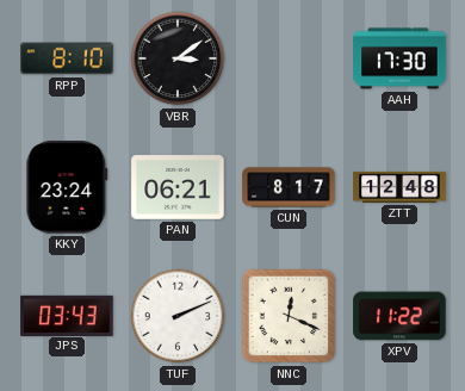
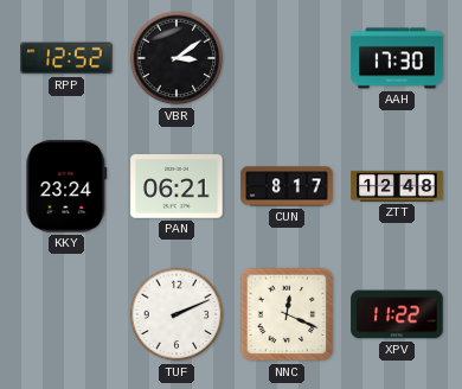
RPP: 8:10 -> 12:52
JPS: 03:43 -> none
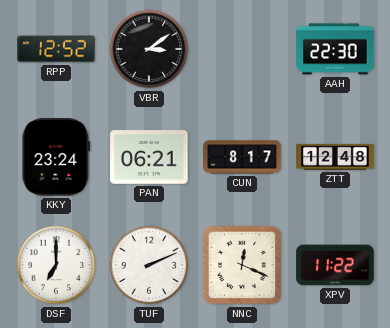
AAH: 17:30 -> 22:30
DSF: none -> 7:00
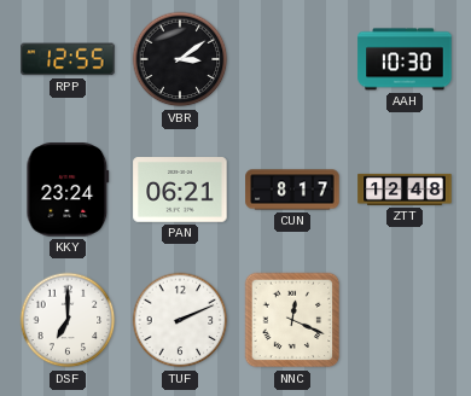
RPP: 12:52 -> 12:55
AAH: 22:30 -> 10:30
XPV: 11:22 -> none
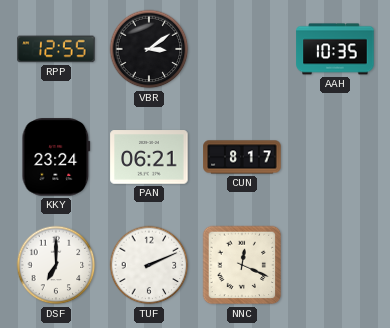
AAH: 10:30 -> 10:35
ZTT: 12:48 -> none
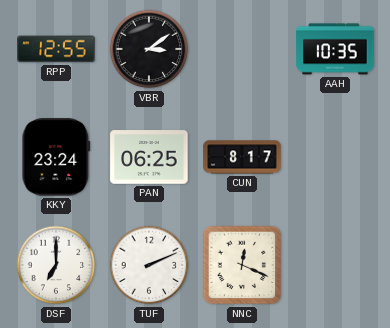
PAN: 06:21 -> 06:25
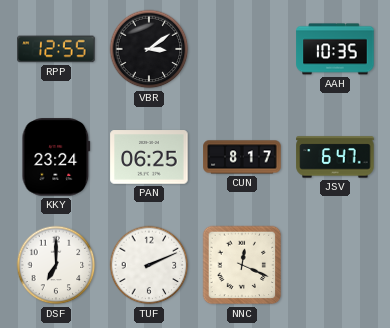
JSV: none -> 6:47
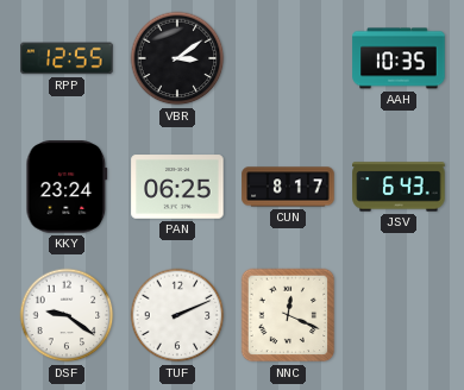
JSV: 6:47 -> 6:43
DSF: 7:00 -> 9:21
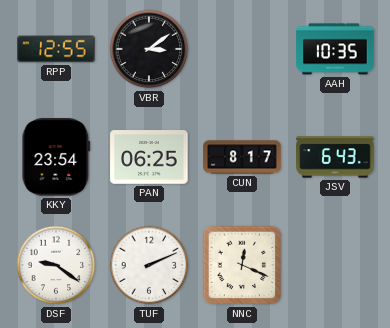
KKY: 23:24 -> 23:54
